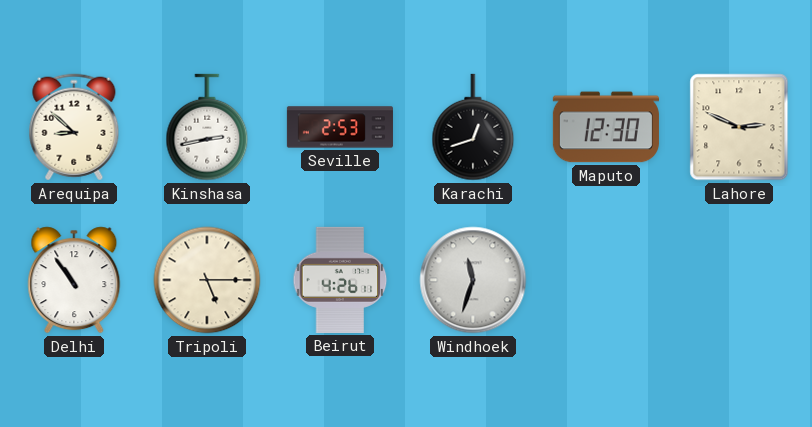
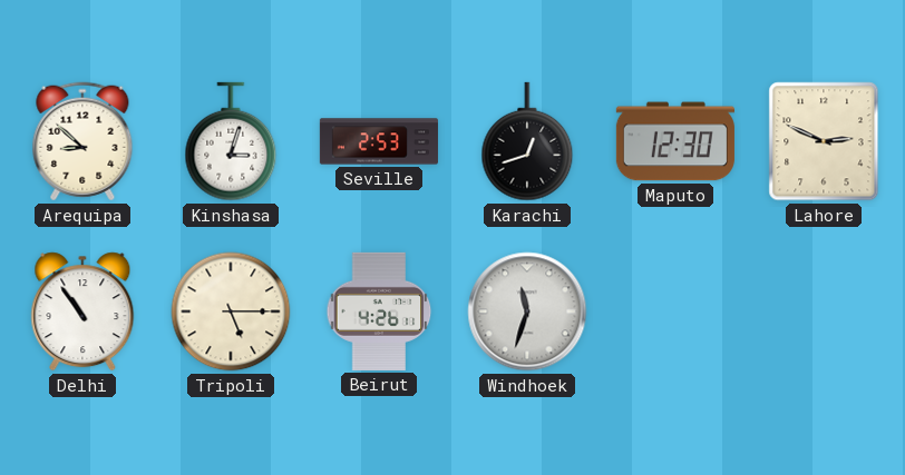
Kinshasa: 2:43 -> 3:03
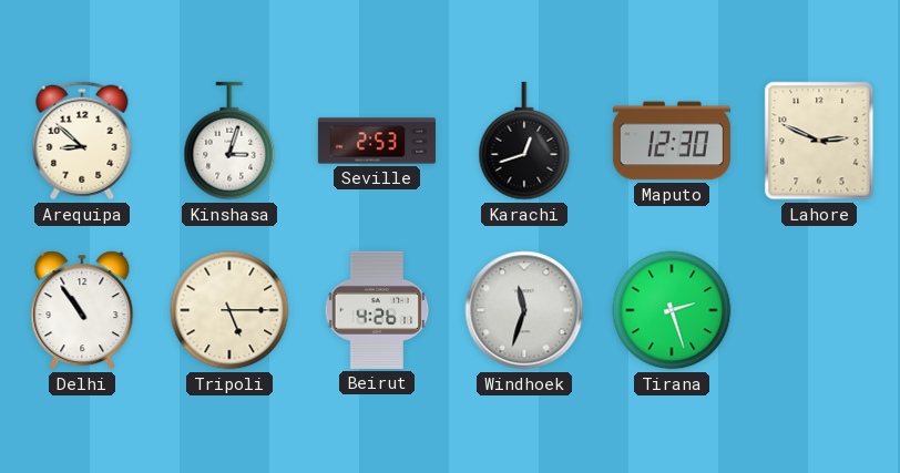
Tirana: none -> 2:27
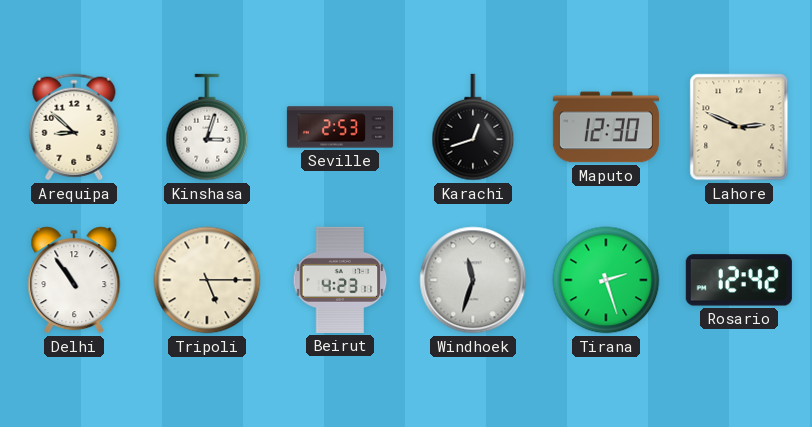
Beirut: 4:26 -> 4:23
Rosario: none -> 12:42
